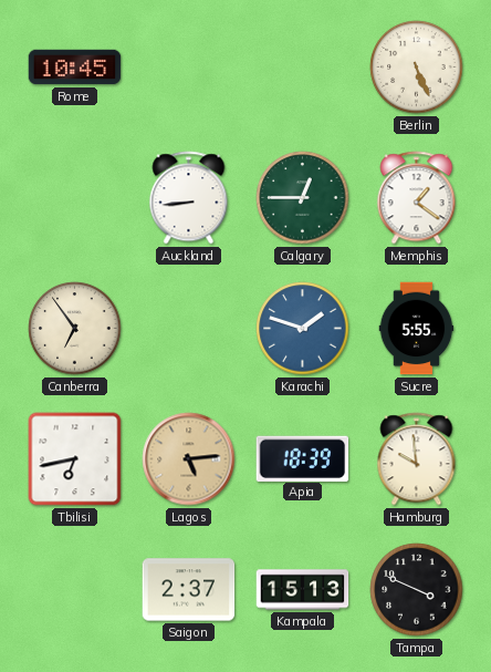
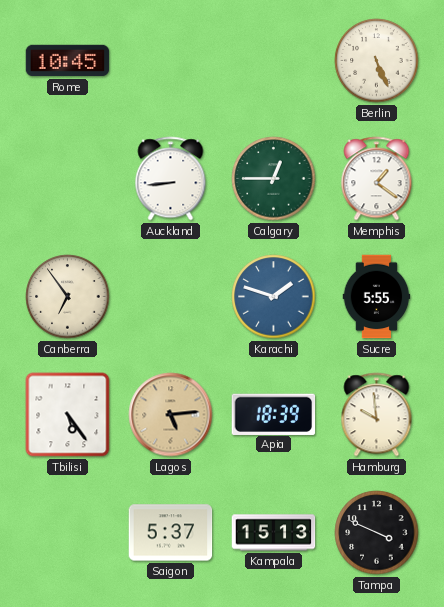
Tbilisi: 6:43 -> 5:24
Saigon: 2:37 -> 5:37
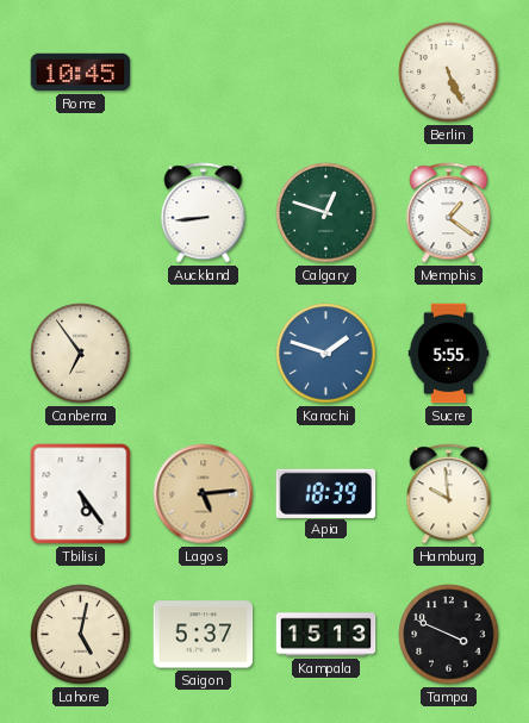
Calgary: 12:45 -> 12:48
Lahore: none -> 5:02
